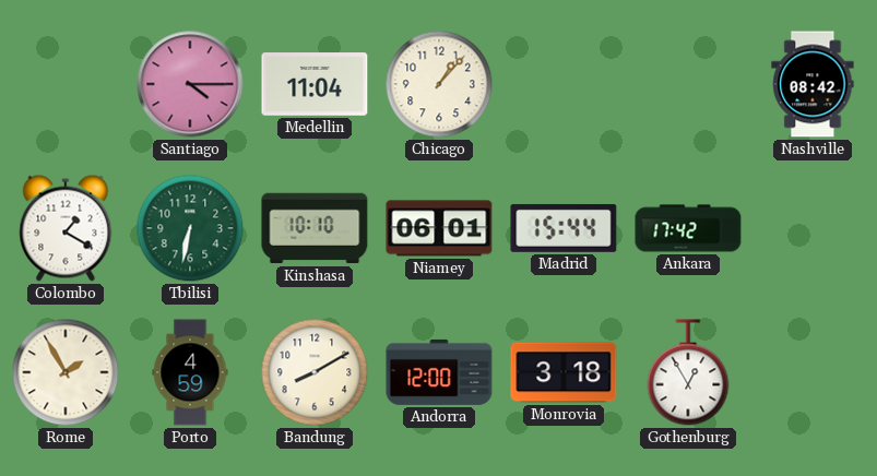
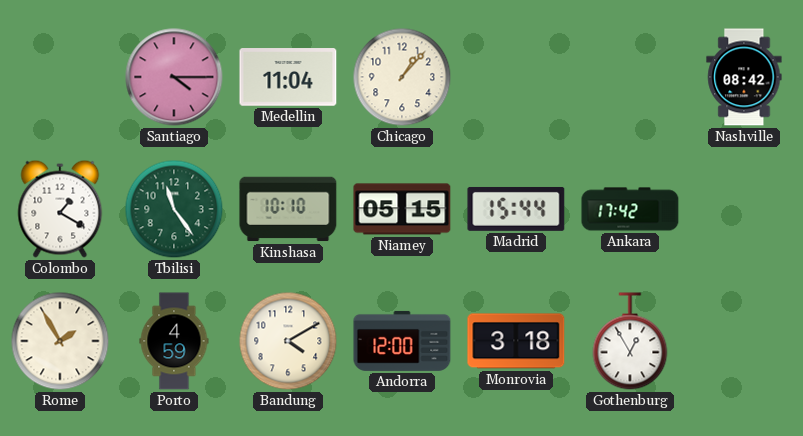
Tbilisi: 6:32 -> 11:24
Niamey: 06:01 -> 05:15
Bandung: 8:10 -> 4:10
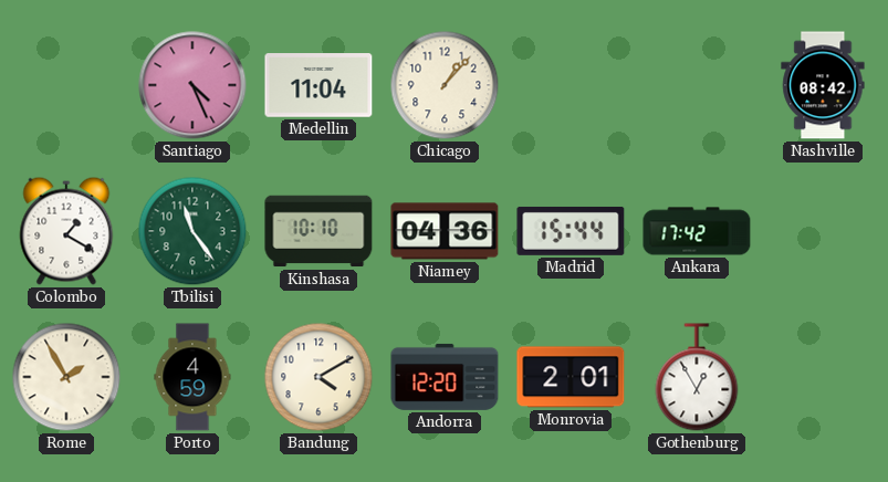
Santiago: 4:15 -> 4:26
Niamey: 05:15 -> 04:36
Andorra: 12:00 -> 12:20
Monrovia: 3:18 -> 2:01
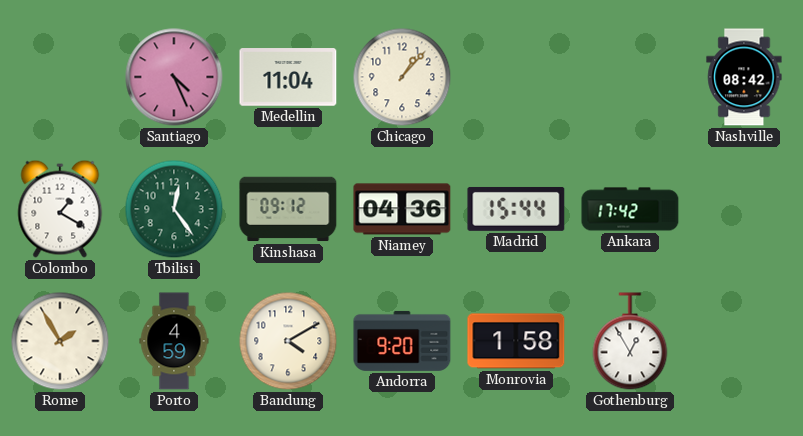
Tbilisi: 11:24 -> 12:24
Kinshasa: 10:10 -> 09:12
Andorra: 12:20 -> 9:20
Monrovia: 2:01 -> 1:58
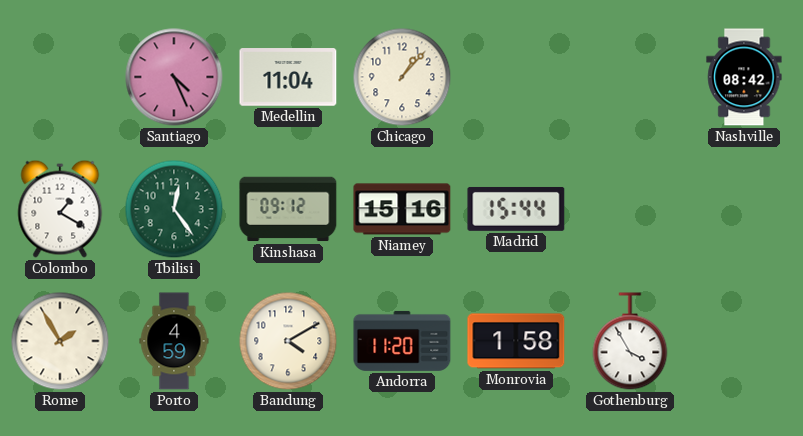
Niamey: 04:36 -> 15:16
Ankara: 17:42 -> none
Andorra: 9:20 -> 11:20
Gothenburg: 12:55 -> 3:55
